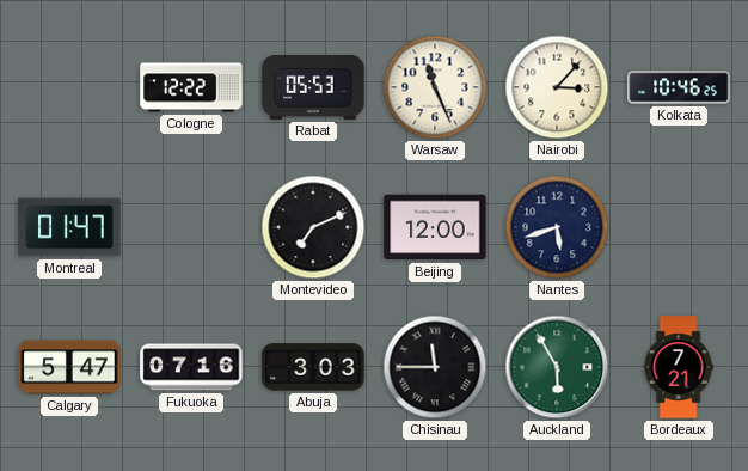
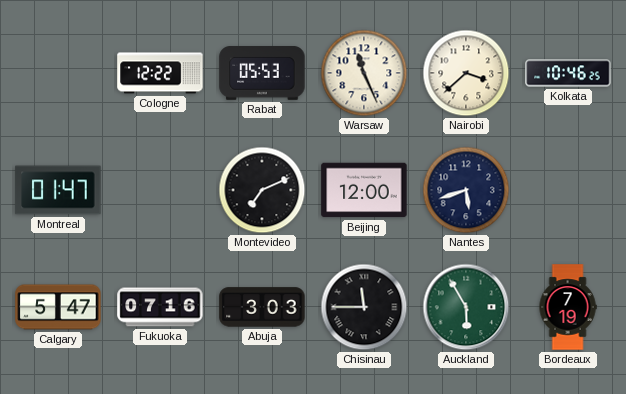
Nairobi: 3:07 -> 3:38
Bordeaux: 7:21 -> 7:19
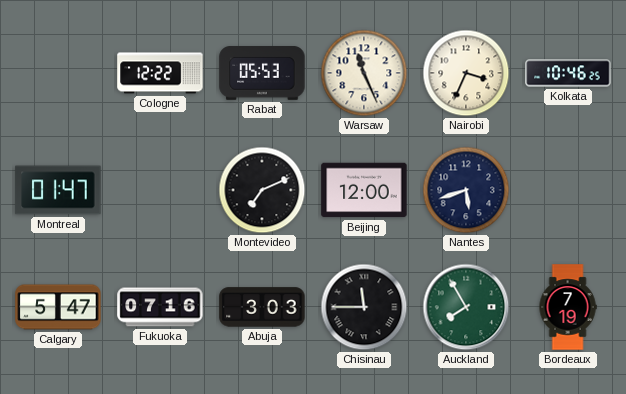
Nairobi: 3:38 -> 3:34
Auckland: 5:55 -> 7:55
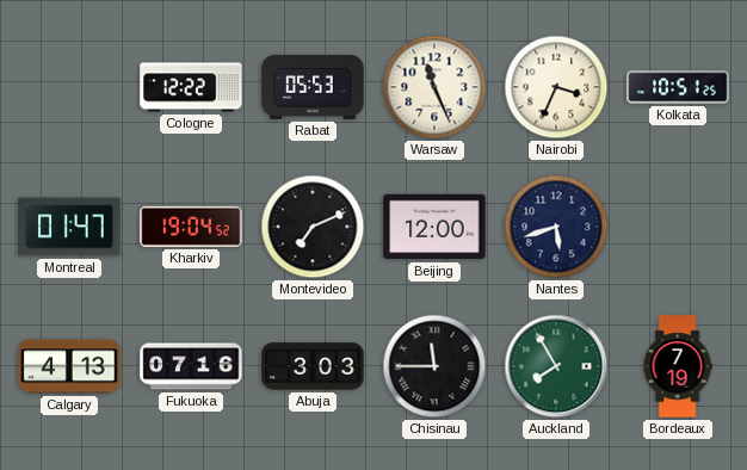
Kolkata: 10:46 -> 10:51
Kharkiv: none -> 19:04
Calgary: 5:47 -> 4:13
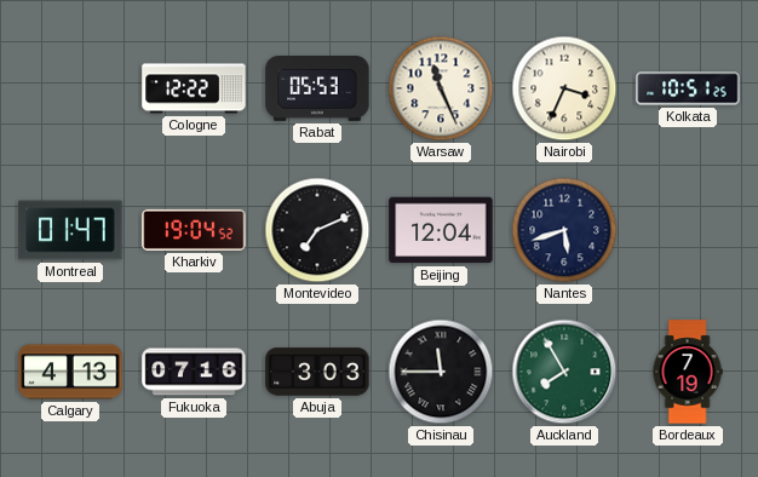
Beijing: 12:00 -> 12:04
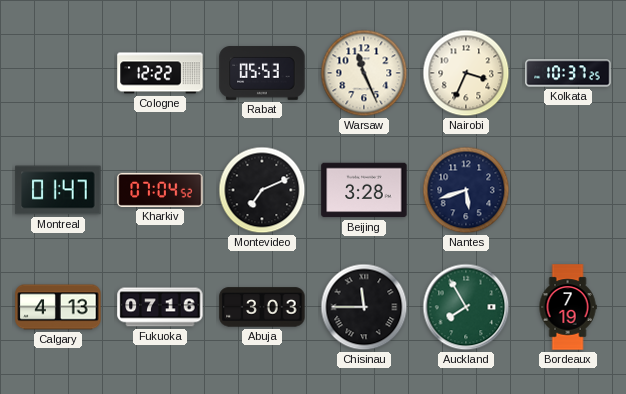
Kolkata: 10:51 -> 10:37
Kharkiv: 19:04 -> 07:04
Beijing: 12:04 -> 3:28
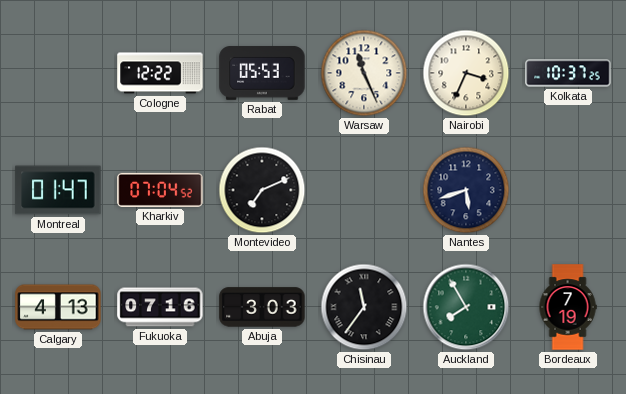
Beijing: 3:28 -> none
Chisinau: 11:45 -> 11:36
